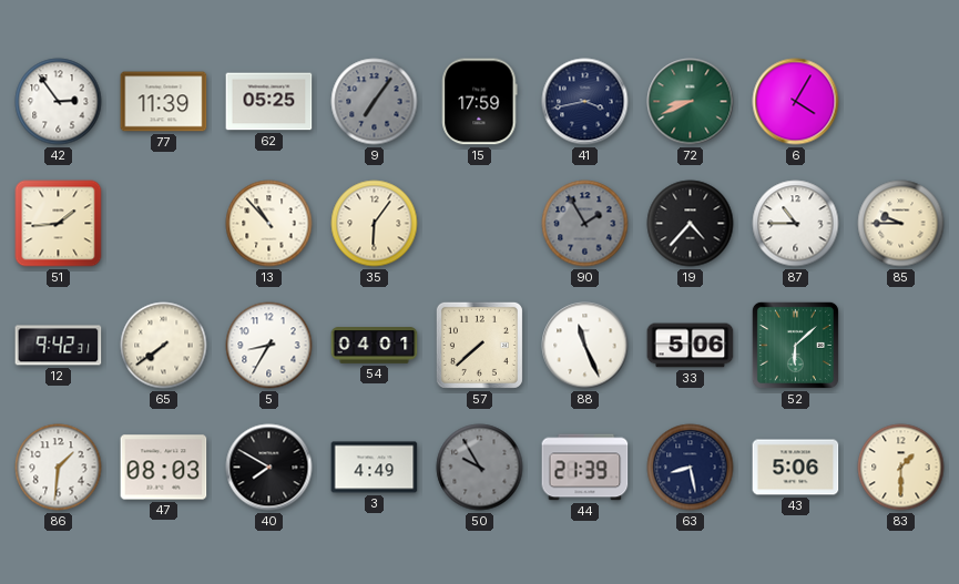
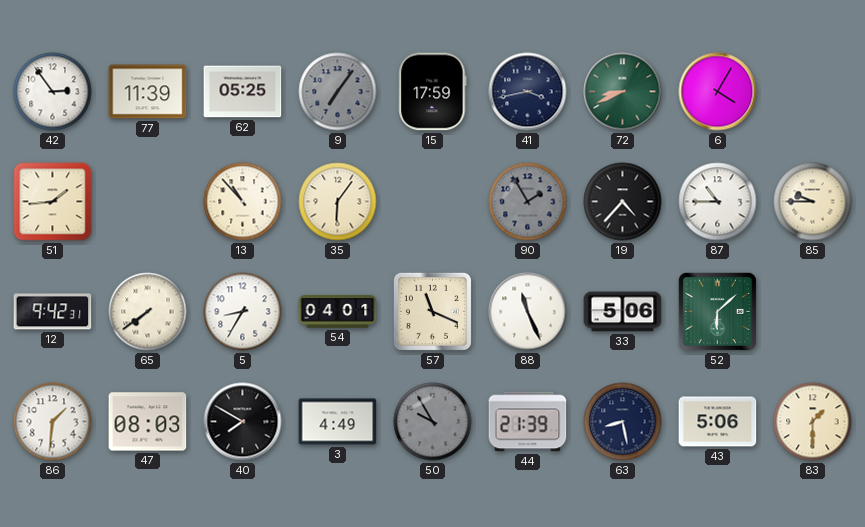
57: 7:38 -> 11:19
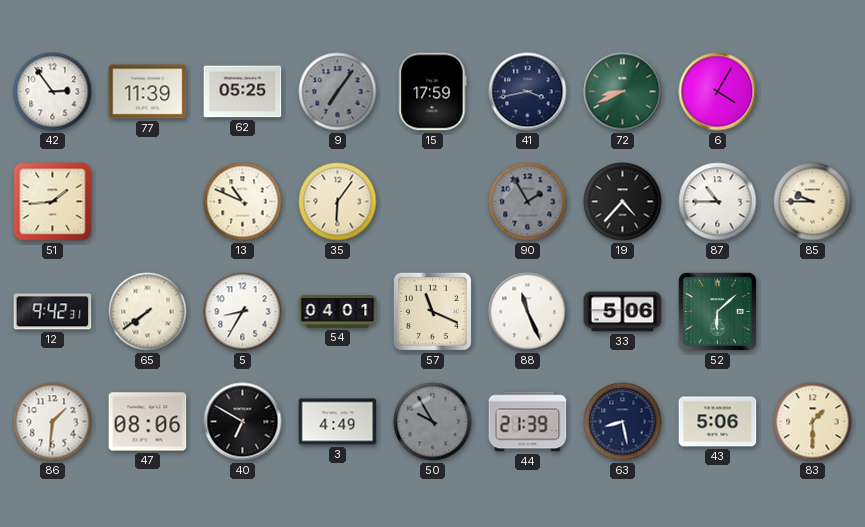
13: 10:53 -> 10:49
47: 08:03 -> 08:06
40: 7:50 -> 6:50
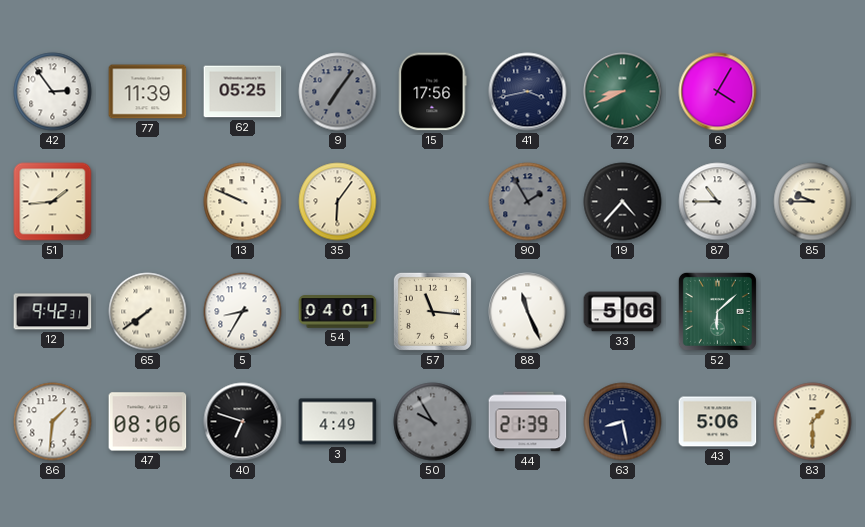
15: 17:59 -> 17:56
13: 10:49 -> 9:49
57: 11:19 -> 11:16
40: 6:50 -> 6:48
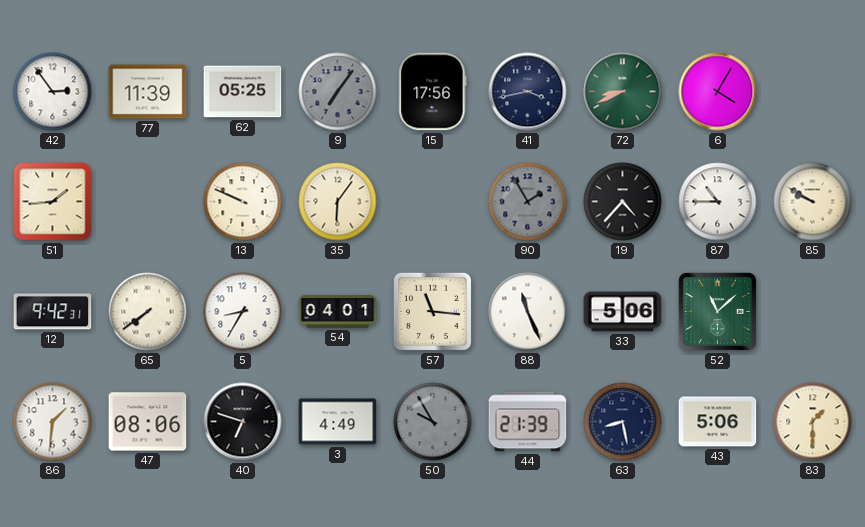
85: 9:45 -> 9:50
52: 6:08 -> 11:08
